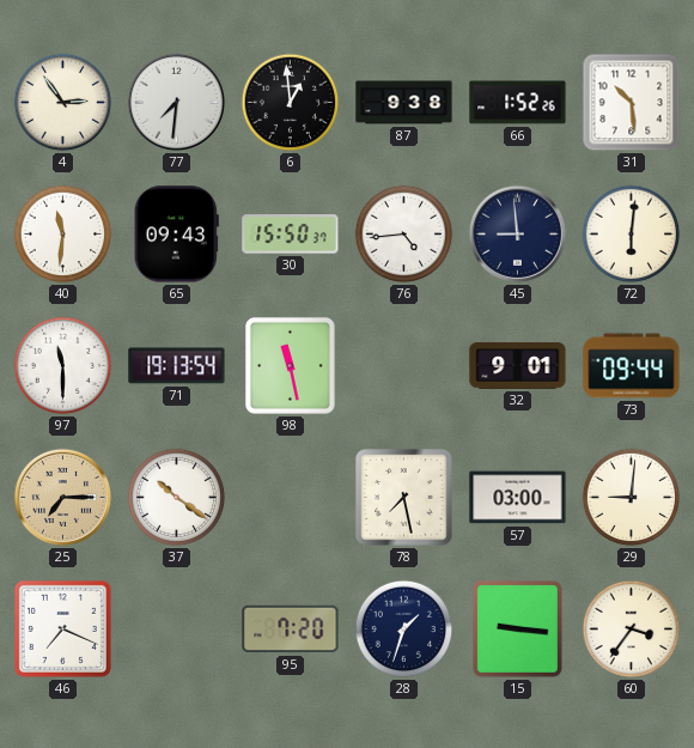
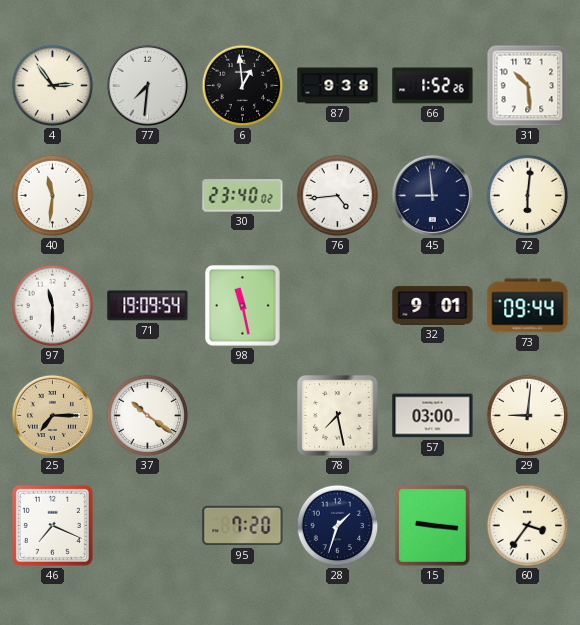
65: 09:43 -> none
30: 15:50 -> 23:40
71: 19:13 -> 19:09
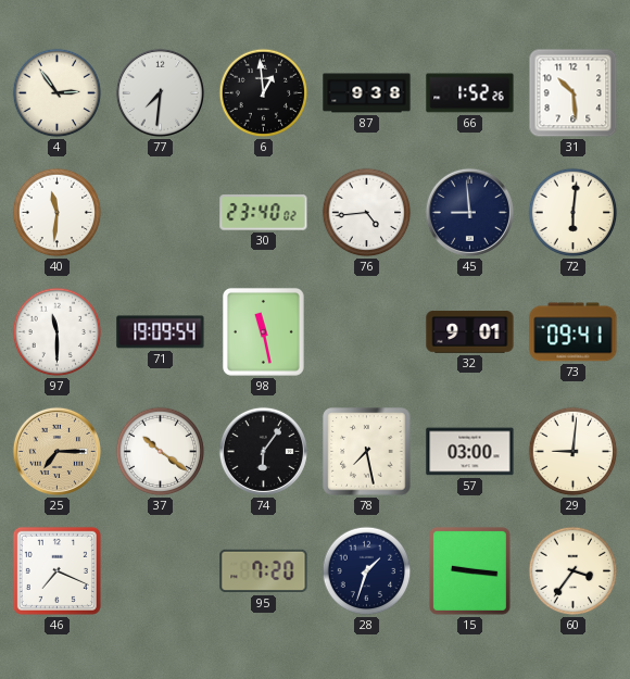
73: 09:44 -> 09:41
74: none -> 6:06
